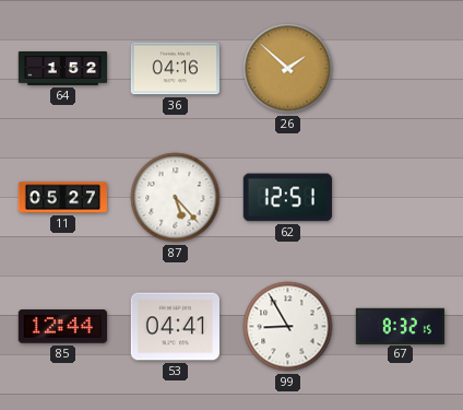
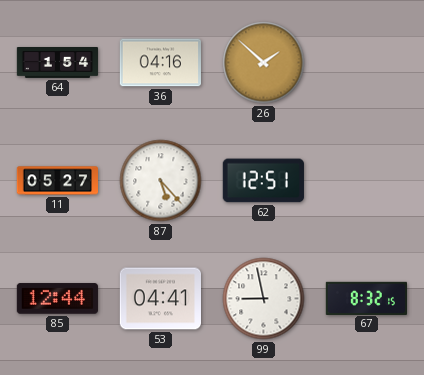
64: 1:52 -> 1:54
99: 8:55 -> 8:58
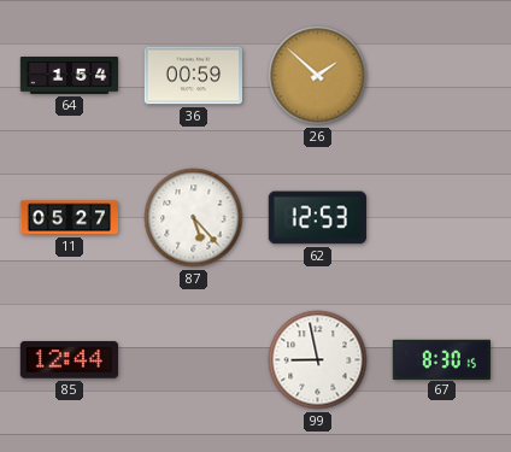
36: 04:16 -> 00:59
62: 12:51 -> 12:53
53: 04:41 -> none
67: 8:32 -> 8:30
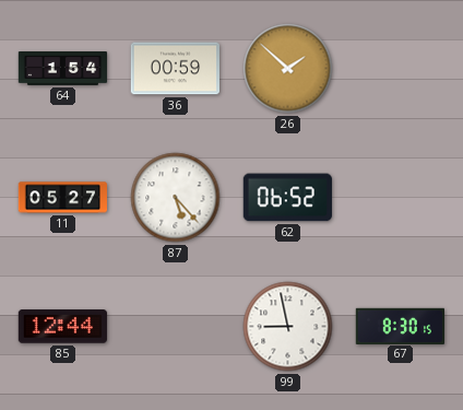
62: 12:53 -> 06:52
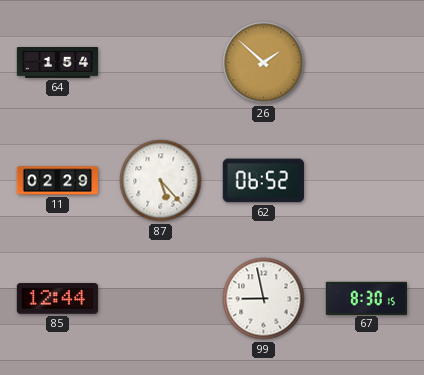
36: 00:59 -> none
11: 05:27 -> 02:29
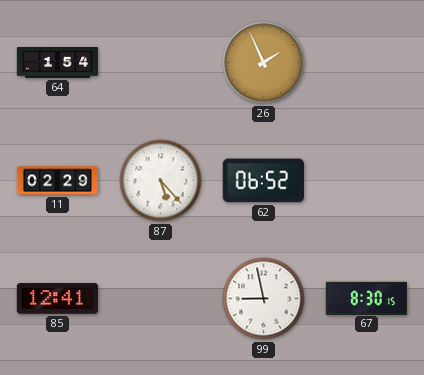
26: 1:52 -> 1:56
85: 12:44 -> 12:41
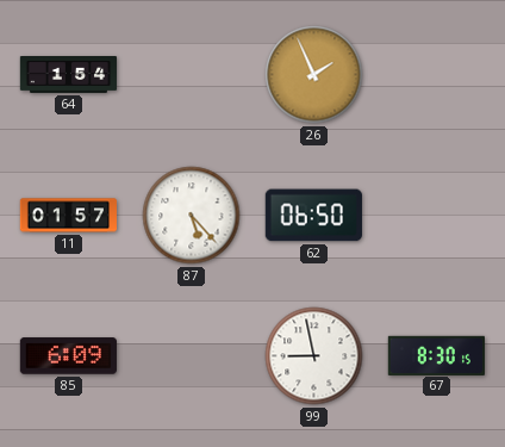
11: 02:29 -> 01:57
62: 06:52 -> 06:50
85: 12:41 -> 6:09
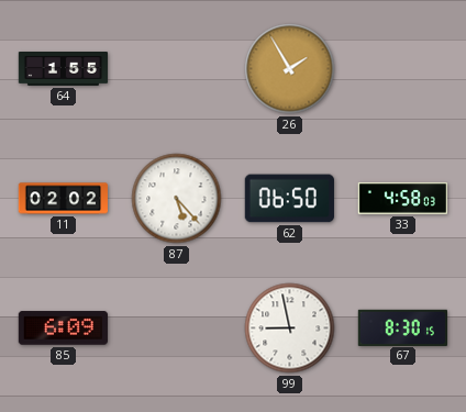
64: 1:54 -> 1:55
26: 1:56 -> 1:55
11: 01:57 -> 02:02
33: none -> 4:58
